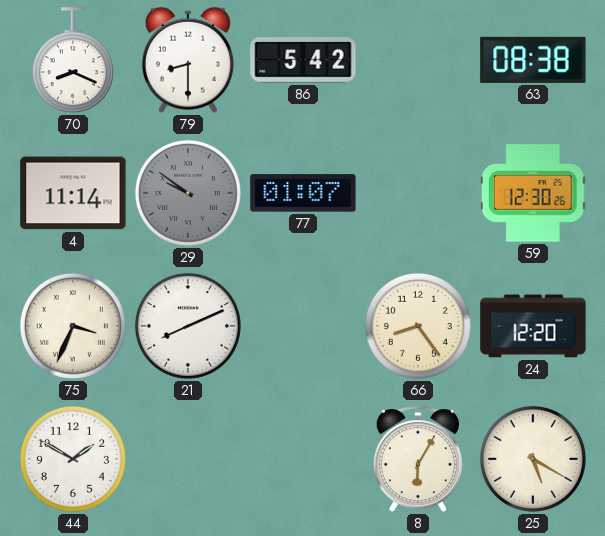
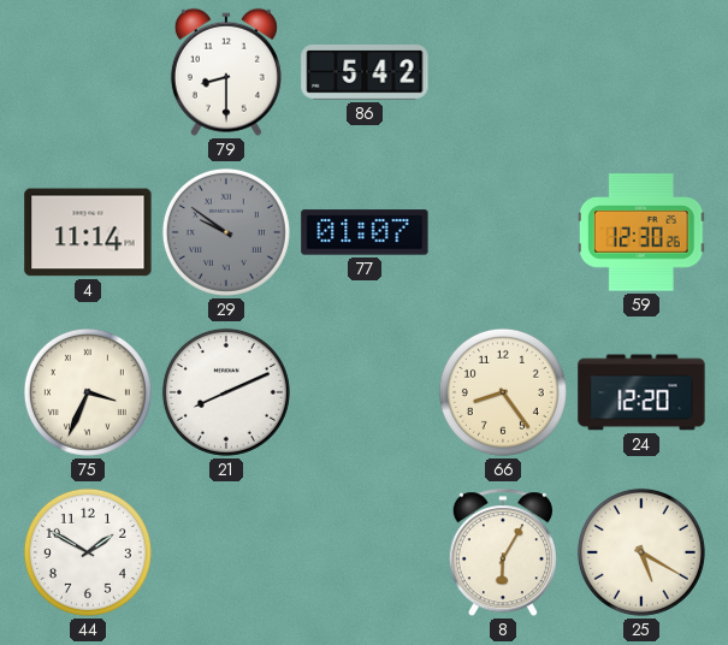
70: 8:19 -> none
63: 08:38 -> none
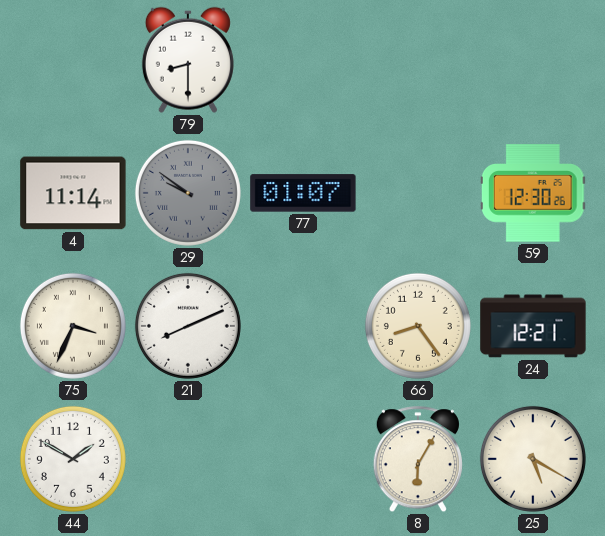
86: 5:42 -> none
24: 12:20 -> 12:21
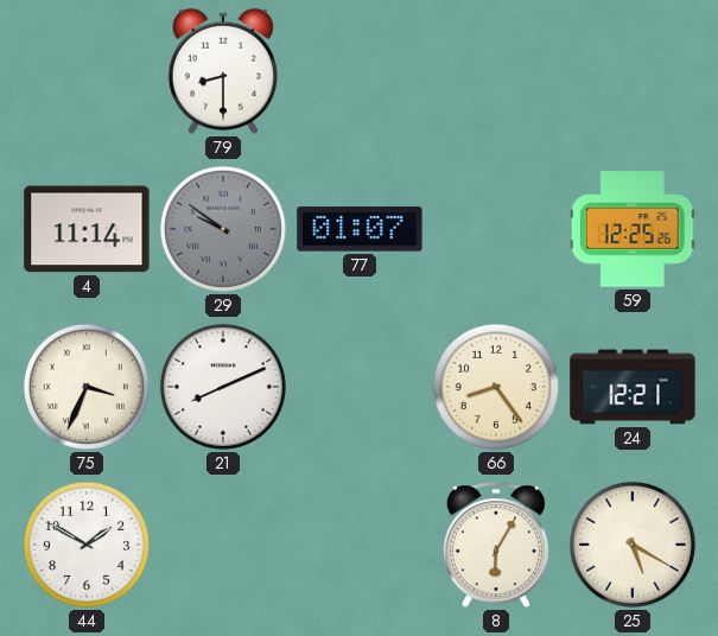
59: 12:30 -> 12:25
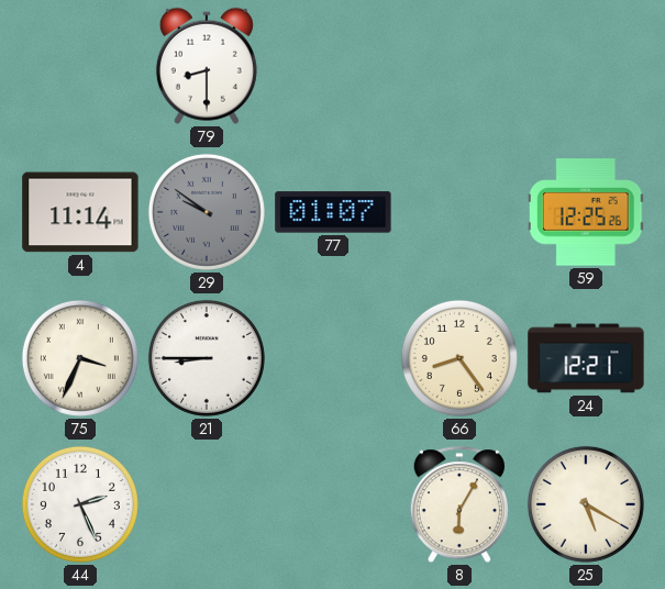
21: 8:11 -> 8:45
44: 1:50 -> 2:26
